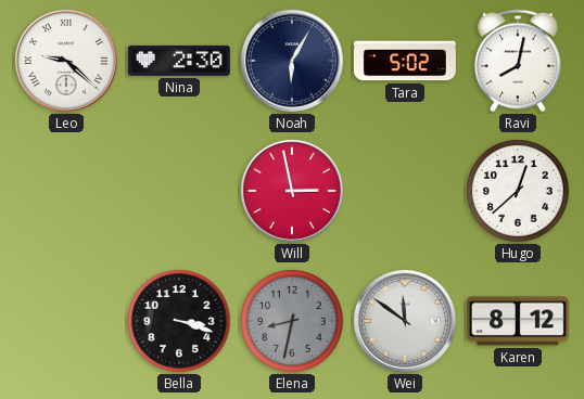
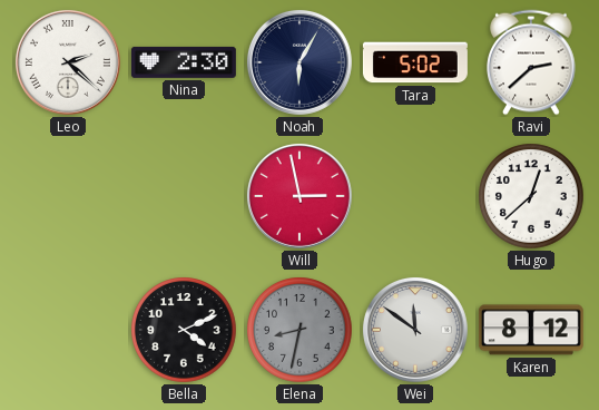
Leo: 9:22 -> 2:22
Ravi: 8:02 -> 2:38
Bella: 3:18 -> 4:11
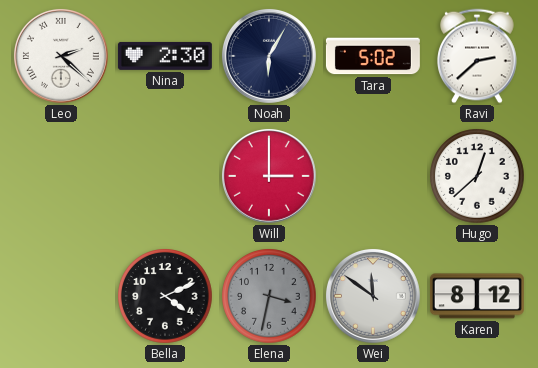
Will: 2:58 -> 3:00
Elena: 8:32 -> 3:32
